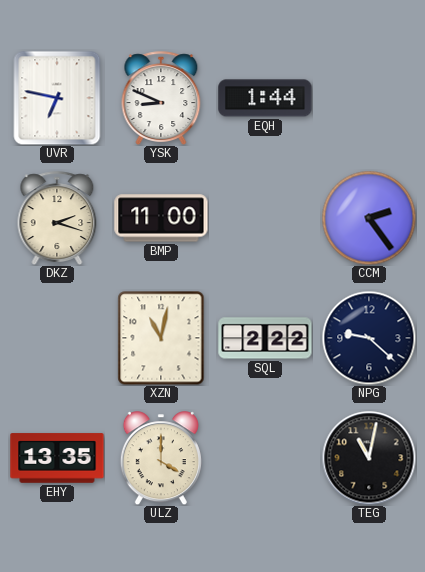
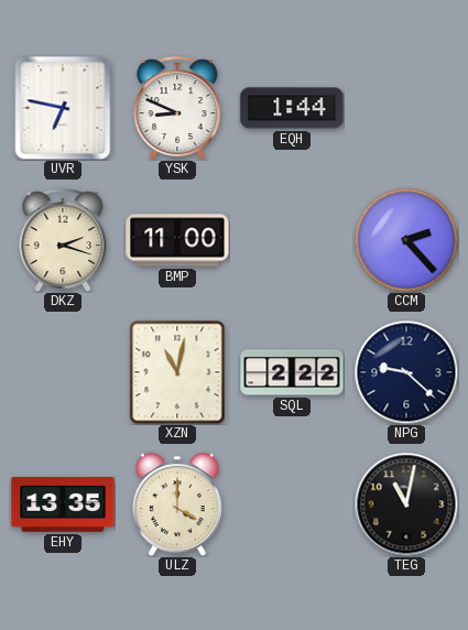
CCM: 2:24 -> 2:23
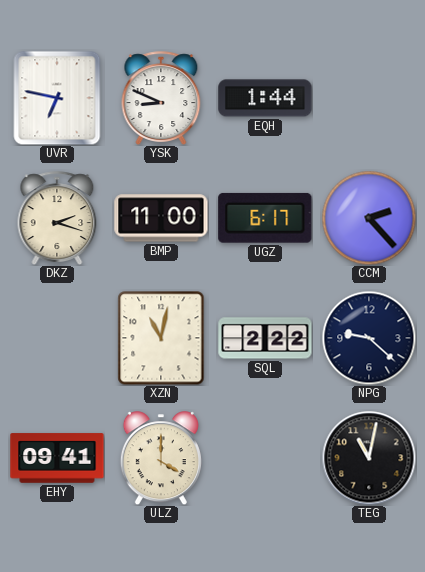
UGZ: none -> 6:17
EHY: 13:35 -> 09:41
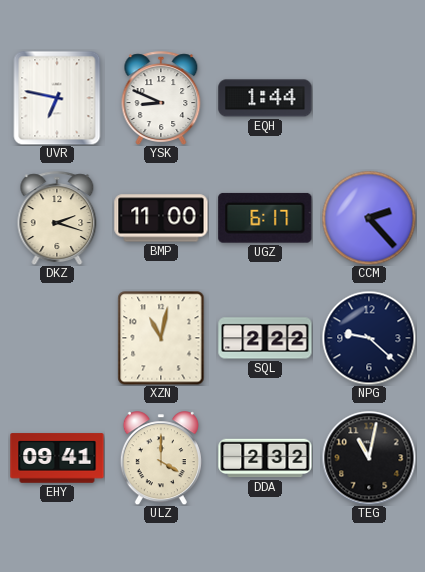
DDA: none -> 2:32
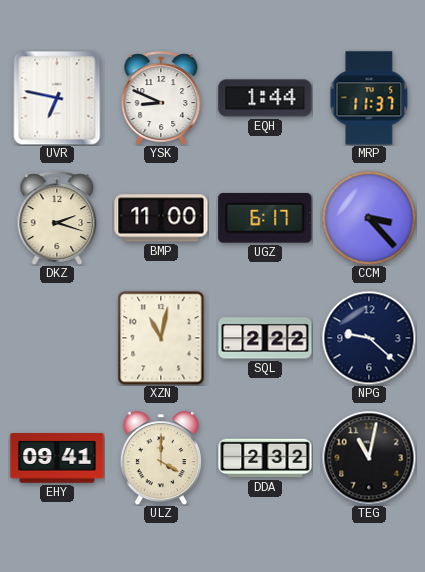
MRP: none -> 11:37
CCM: 2:23 -> 3:23
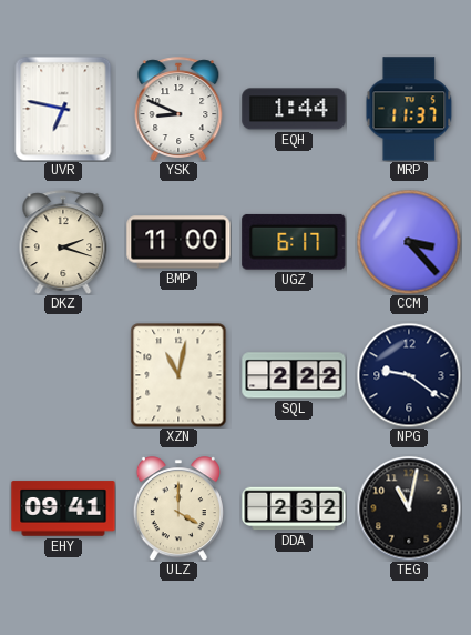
NPG: 9:22 -> 9:21
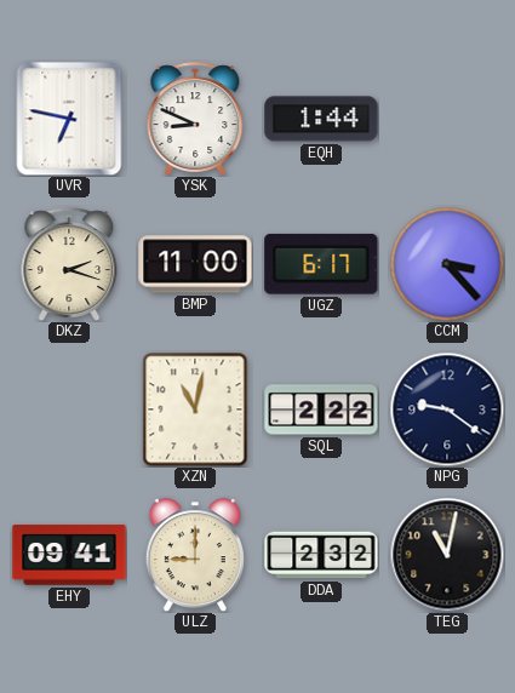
MRP: 11:37 -> none
ULZ: 4:00 -> 9:00
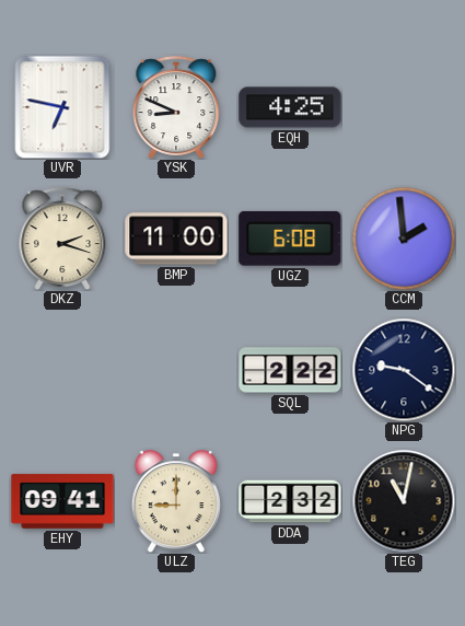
EQH: 1:44 -> 4:25
UGZ: 6:17 -> 6:08
CCM: 3:23 -> 1:59
XZN: 11:02 -> none
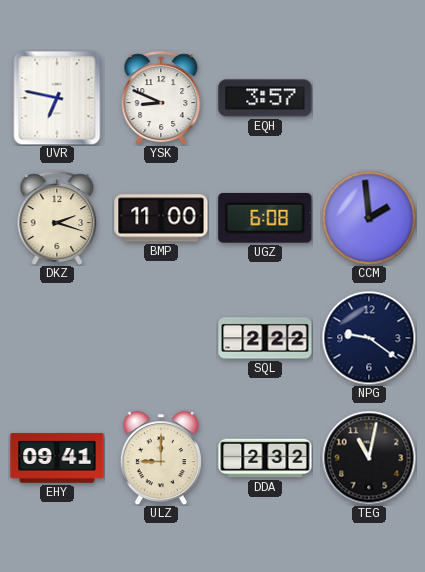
EQH: 4:25 -> 3:57
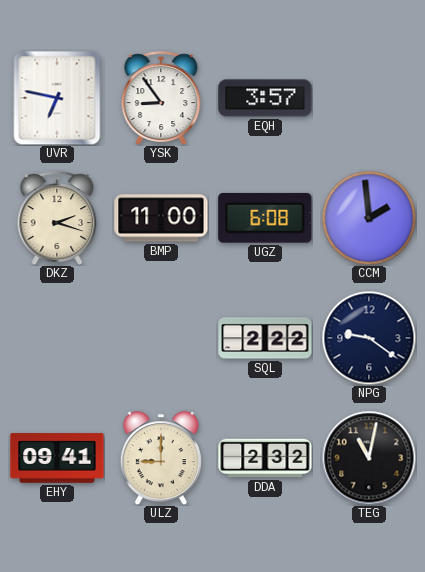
YSK: 8:49 -> 8:54
